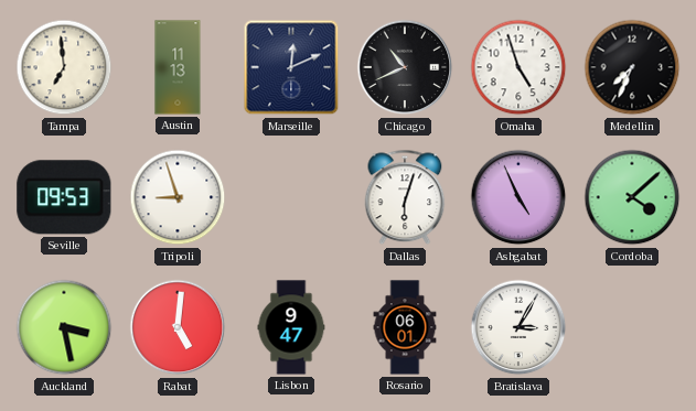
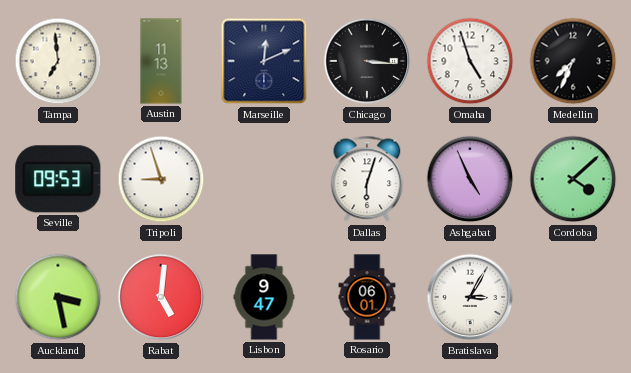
Chicago: 10:41 -> 3:16
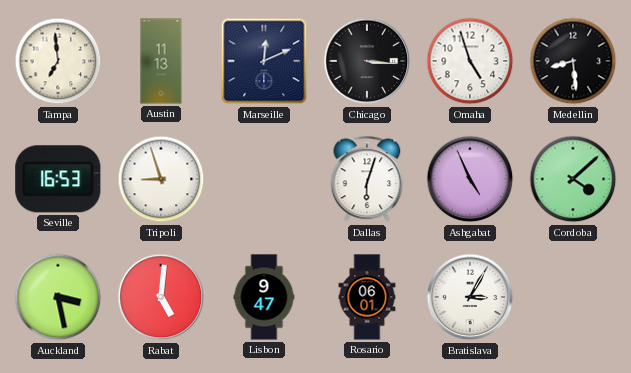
Medellin: 7:34 -> 8:29
Seville: 09:53 -> 16:53
